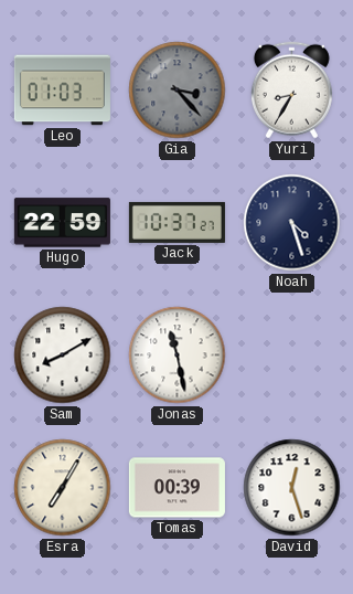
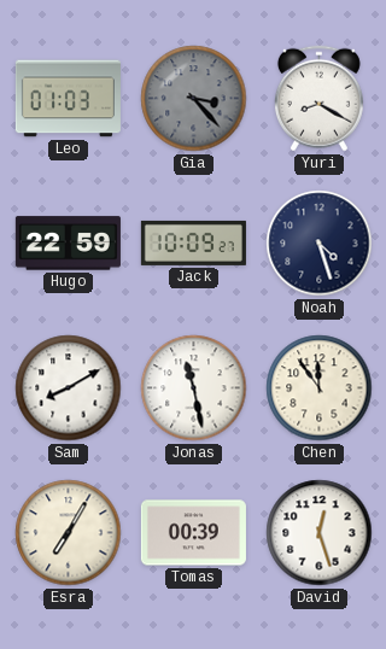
Yuri: 8:35 -> 8:20
Jack: 10:37 -> 10:09
Chen: none -> 11:54
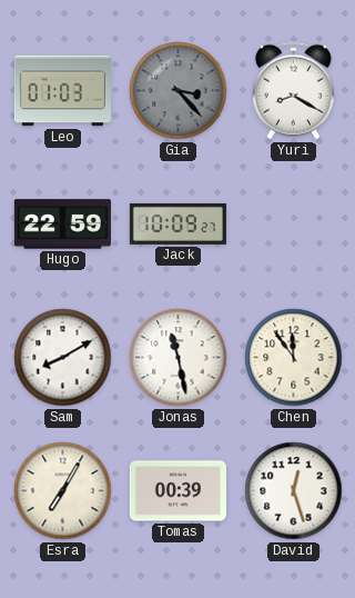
Noah: 4:27 -> none
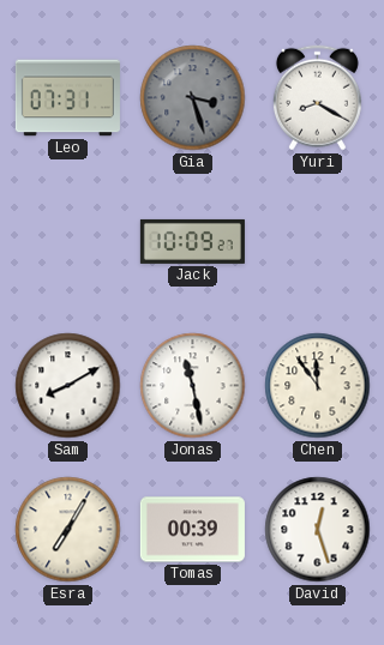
Leo: 01:03 -> 07:31
Gia: 3:23 -> 3:27
Hugo: 22:59 -> none
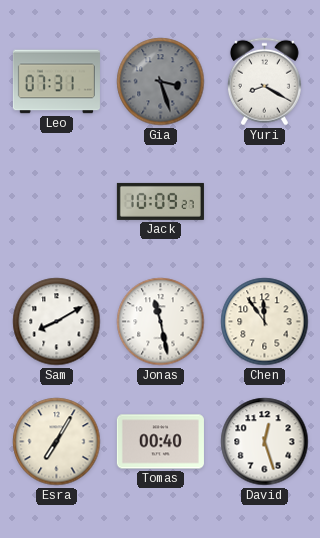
Tomas: 00:39 -> 00:40
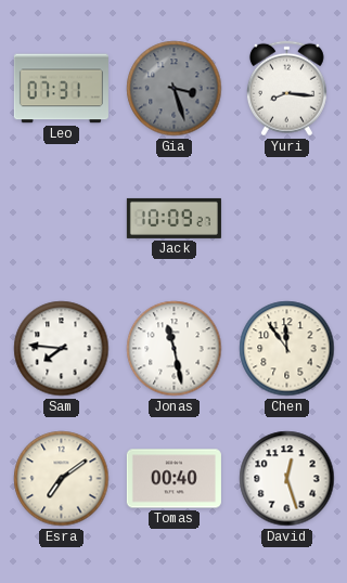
Yuri: 8:20 -> 8:16
Sam: 8:10 -> 7:46
Esra: 7:05 -> 7:09
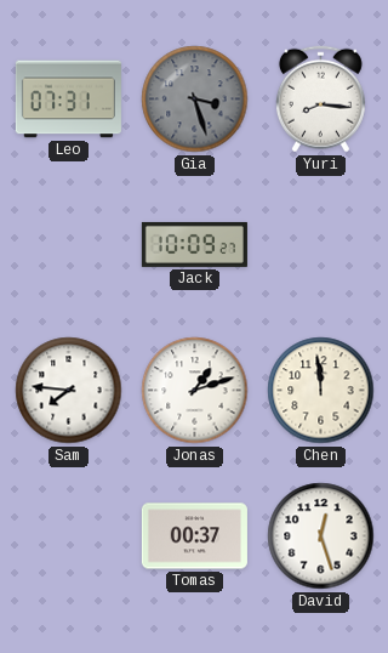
Jonas: 11:28 -> 1:12
Chen: 11:54 -> 11:59
Esra: 7:09 -> none
Tomas: 00:40 -> 00:37
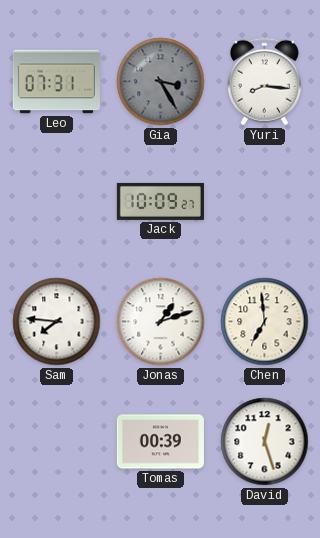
Gia: 3:27 -> 3:25
Chen: 11:59 -> 6:59
Tomas: 00:37 -> 00:39
